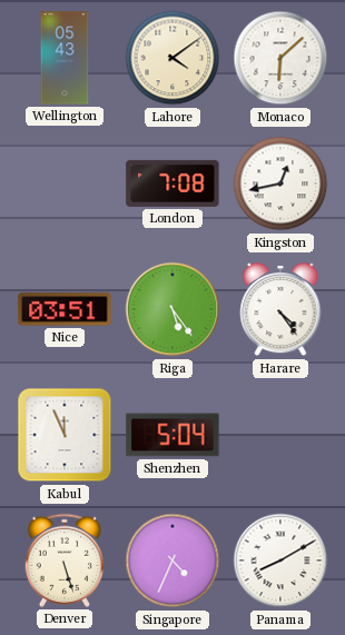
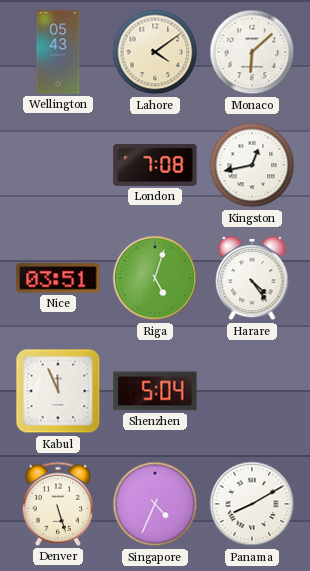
Riga: 5:24 -> 5:03
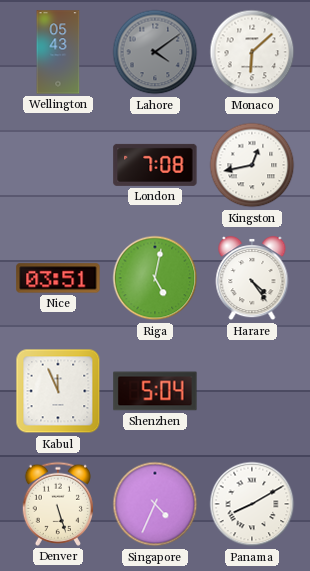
Lahore dial: cream -> grey
Riga: 5:03 -> 5:02
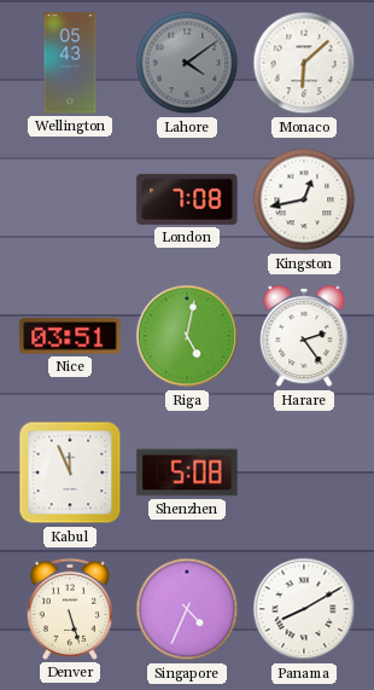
Harare: 4:24 -> 2:24
Shenzhen: 5:04 -> 5:08
